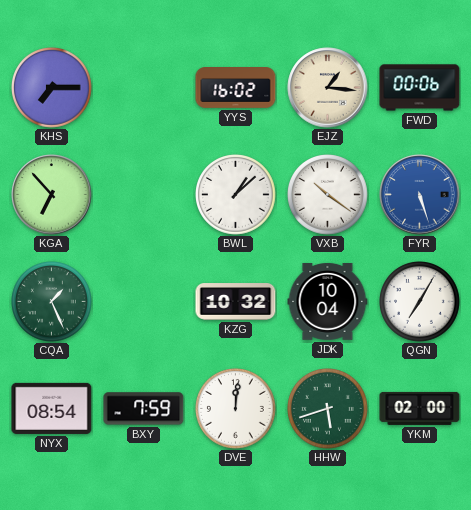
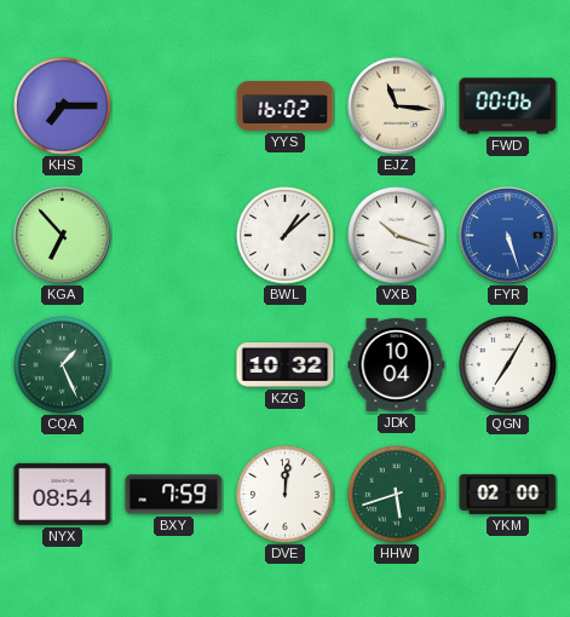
EJZ: 1:16 -> 11:16
VXB: 10:21 -> 10:18
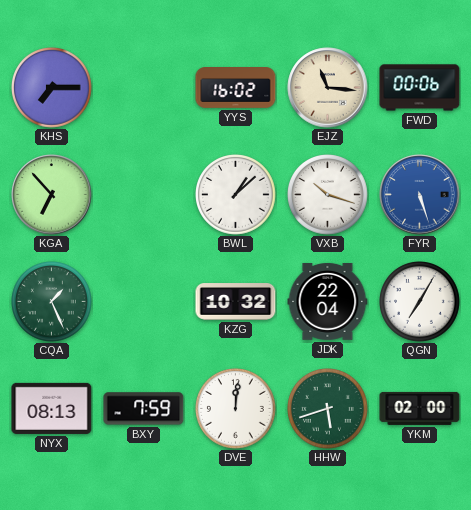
JDK: 10:04 -> 22:04
NYX: 08:54 -> 08:13
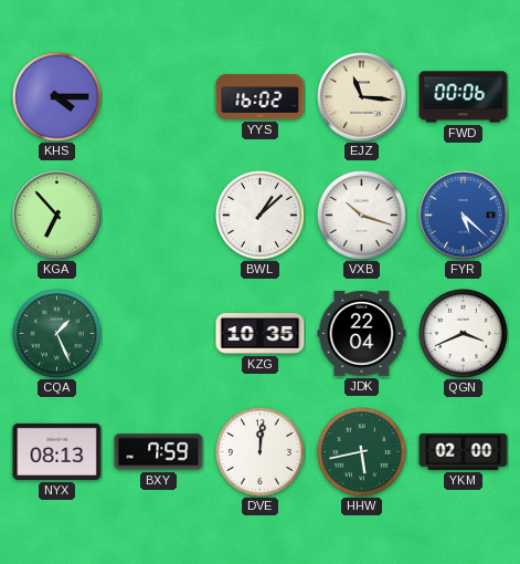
KHS: 7:15 -> 4:15
FYR: 5:27 -> 5:22
KZG: 10:32 -> 10:35
QGN: 7:05 -> 3:41
HHW: 5:42 -> 5:43
